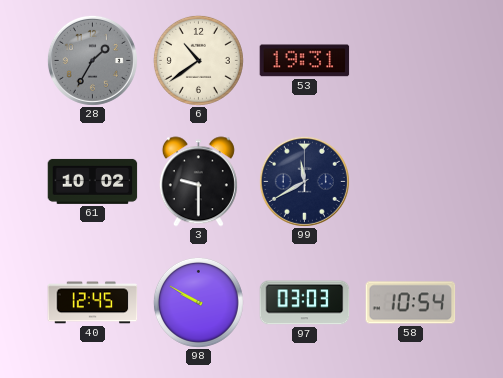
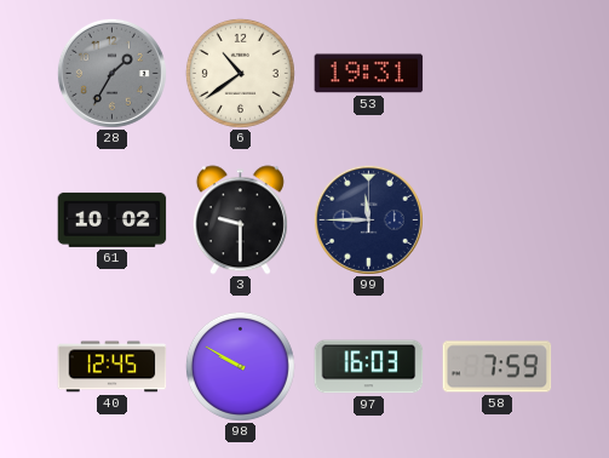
99: 11:40 -> 11:45
97: 03:03 -> 16:03
58: 10:54 -> 7:59
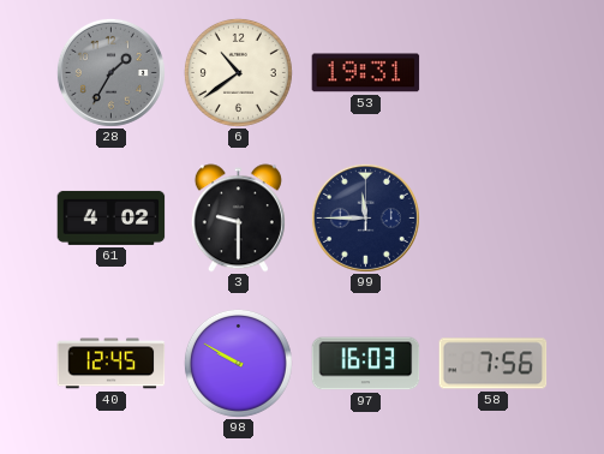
61: 10:02 -> 4:02
58: 7:59 -> 7:56
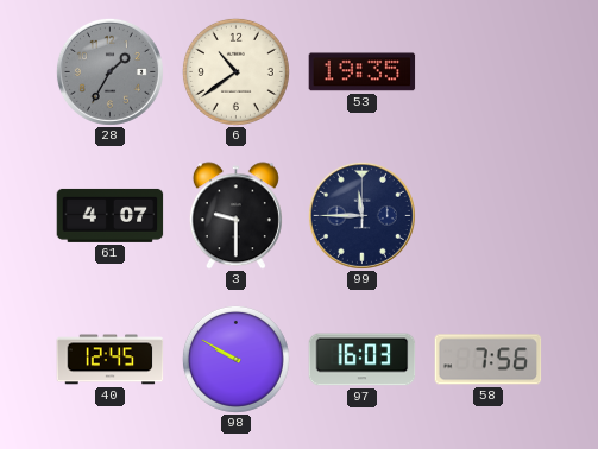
53: 19:31 -> 19:35
61: 4:02 -> 4:07
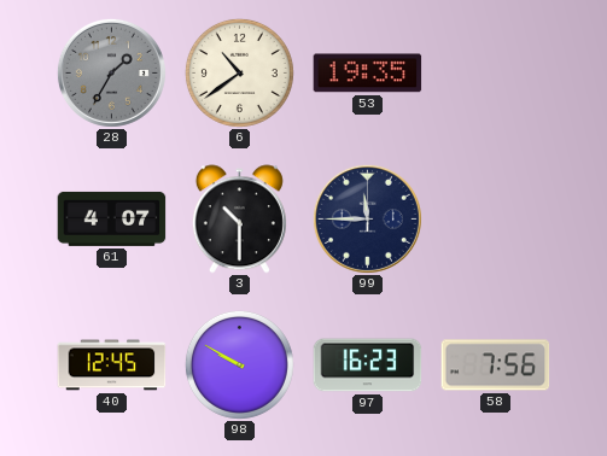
3: 9:30 -> 10:30
97: 16:03 -> 16:23
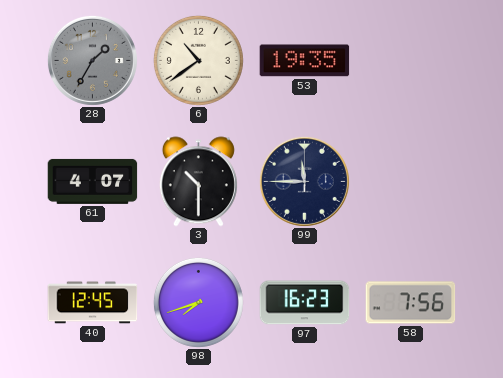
98: 9:50 -> 7:42
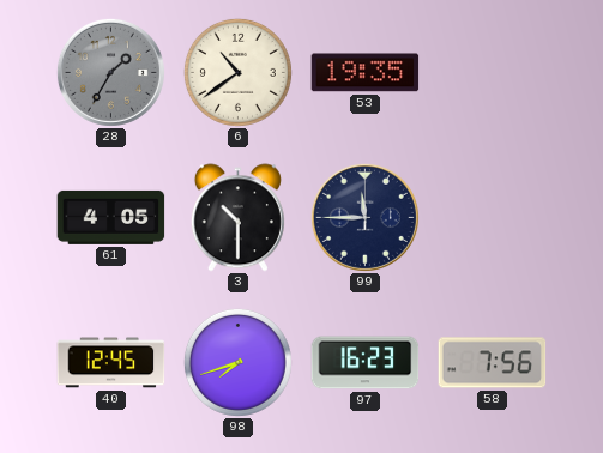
61: 4:07 -> 4:05
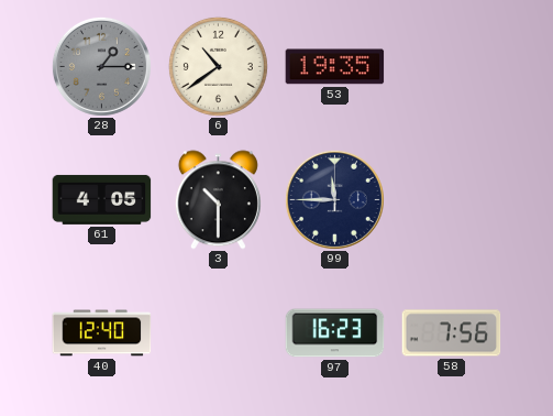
28: 1:35 -> 1:15
40: 12:45 -> 12:40
98: 7:42 -> none
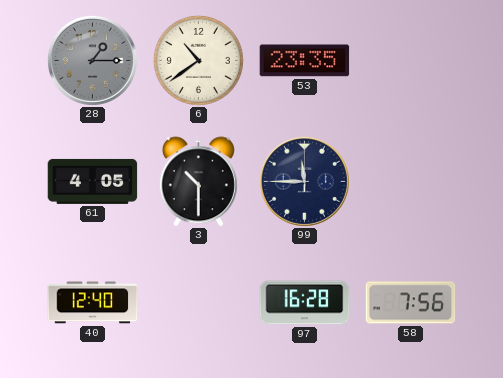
53: 19:35 -> 23:35
97: 16:23 -> 16:28
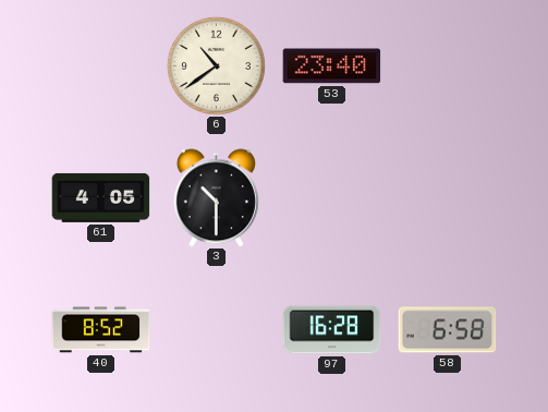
28: 1:15 -> none
53: 23:35 -> 23:40
99: 11:45 -> none
40: 12:40 -> 8:52
58: 7:56 -> 6:58
